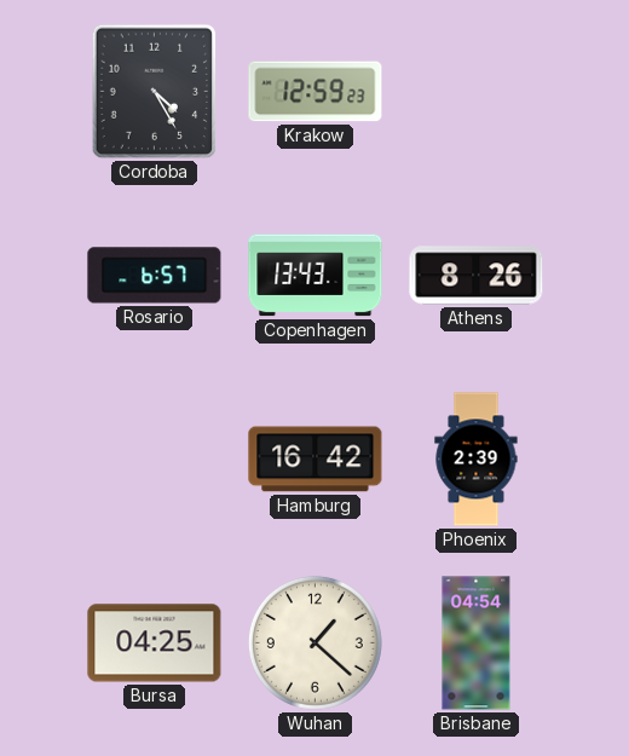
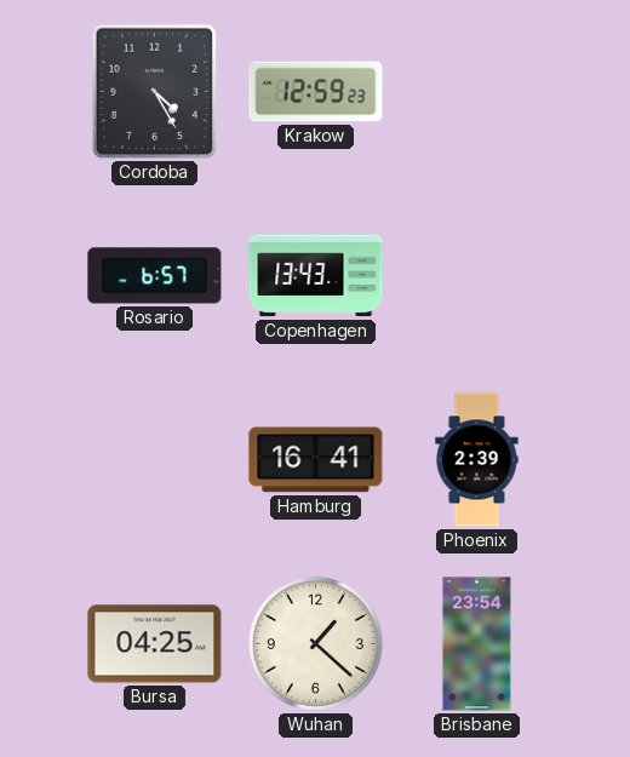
Athens: 8:26 -> none
Hamburg: 16:42 -> 16:41
Brisbane: 04:54 -> 23:54
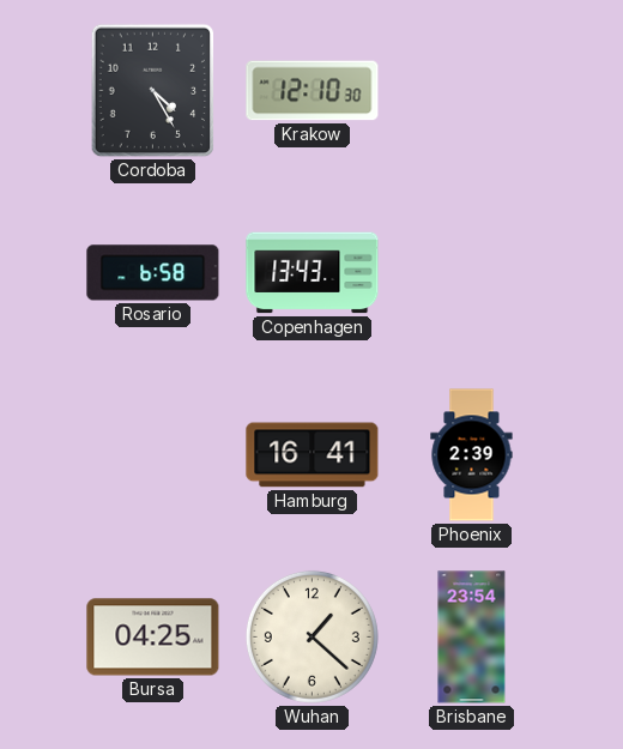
Krakow: 12:59 -> 12:10
Rosario: 6:57 -> 6:58
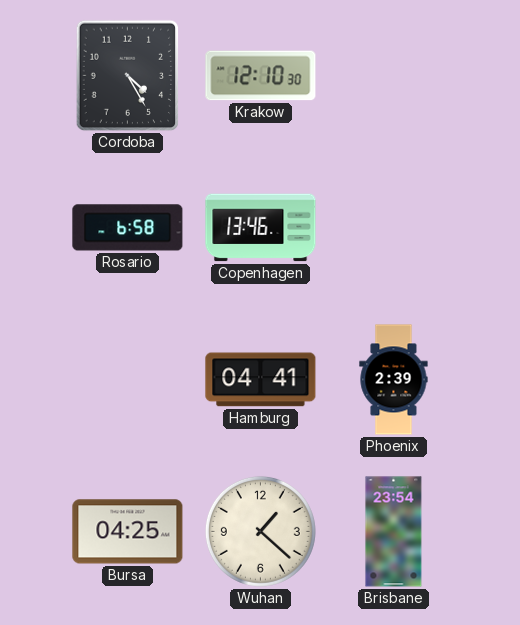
Copenhagen: 13:43 -> 13:46
Hamburg: 16:41 -> 04:41
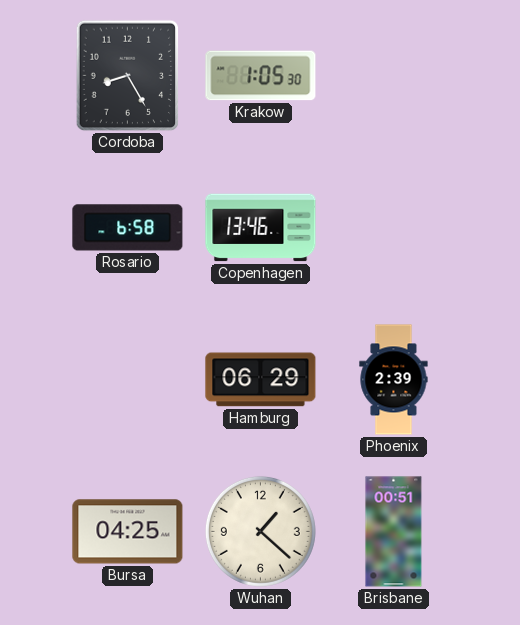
Cordoba: 4:25 -> 8:25
Krakow: 12:10 -> 1:05
Hamburg: 04:41 -> 06:29
Brisbane: 23:54 -> 00:51
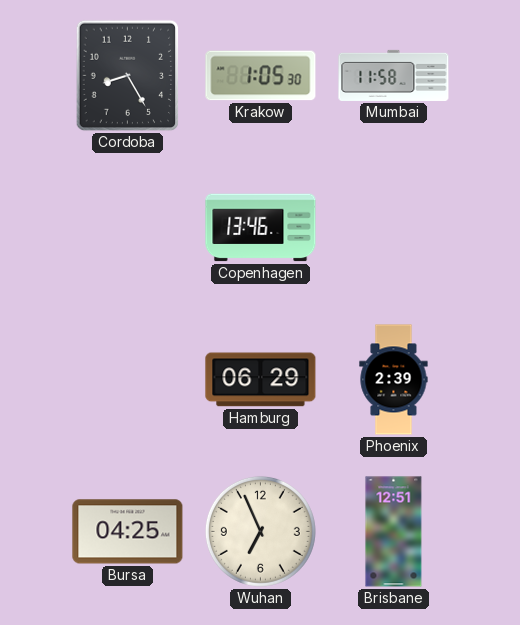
Mumbai: none -> 11:58
Rosario: 6:58 -> none
Wuhan: 1:22 -> 6:56
Brisbane: 00:51 -> 12:51
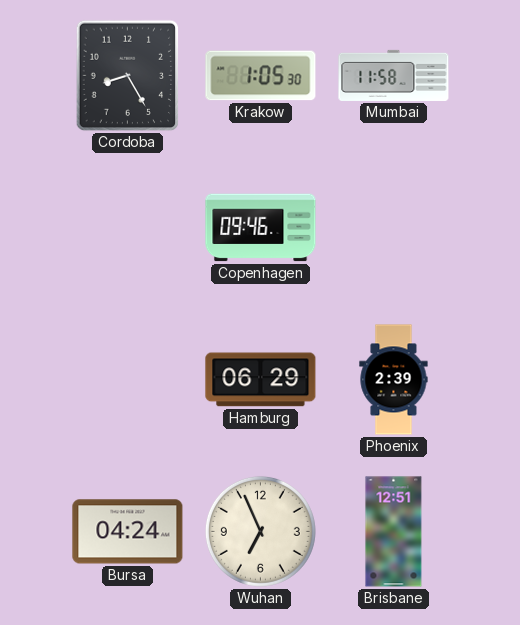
Copenhagen: 13:46 -> 09:46
Bursa: 04:25 -> 04:24
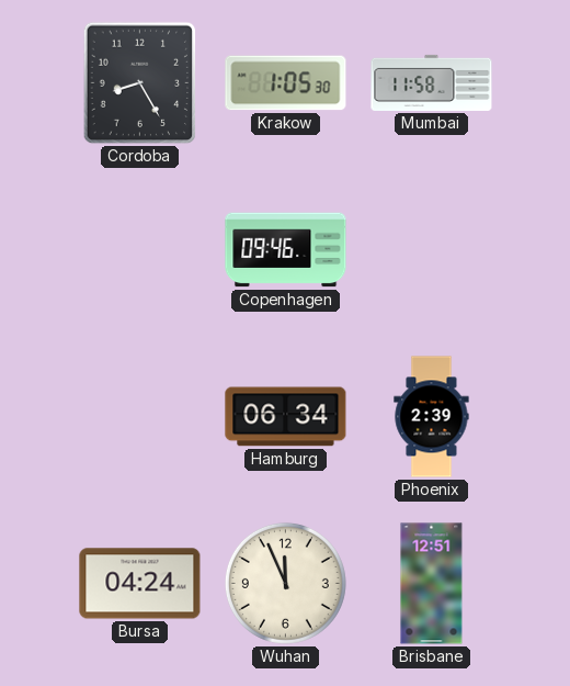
Hamburg: 06:29 -> 06:34
Wuhan: 6:56 -> 11:56
